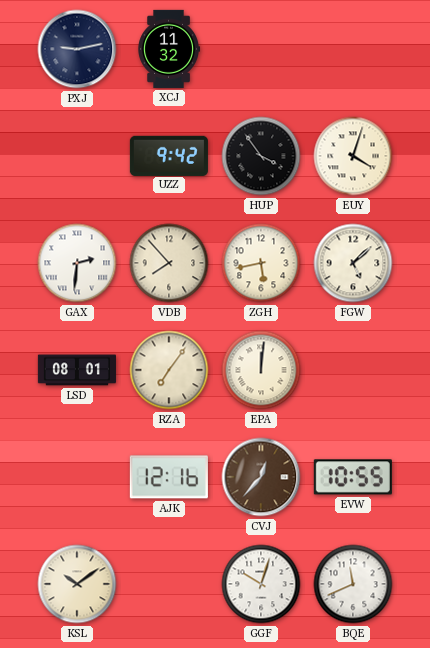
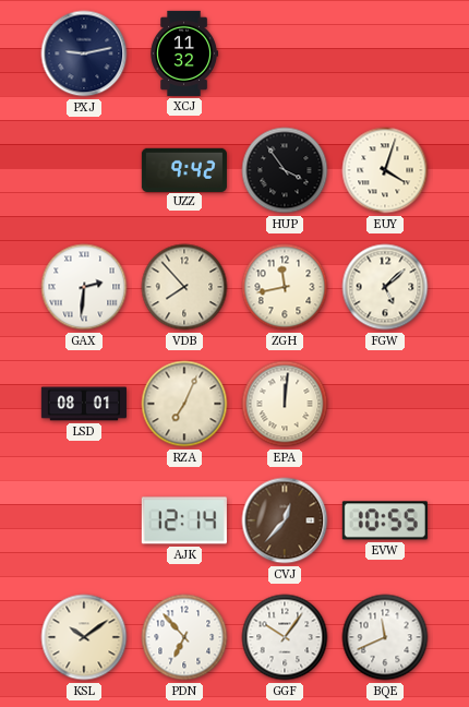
ZGH: 5:43 -> 11:43
RZA: 7:06 -> 7:04
AJK: 12:16 -> 12:14
PDN: none -> 6:53
GGF: 10:03 -> 10:06
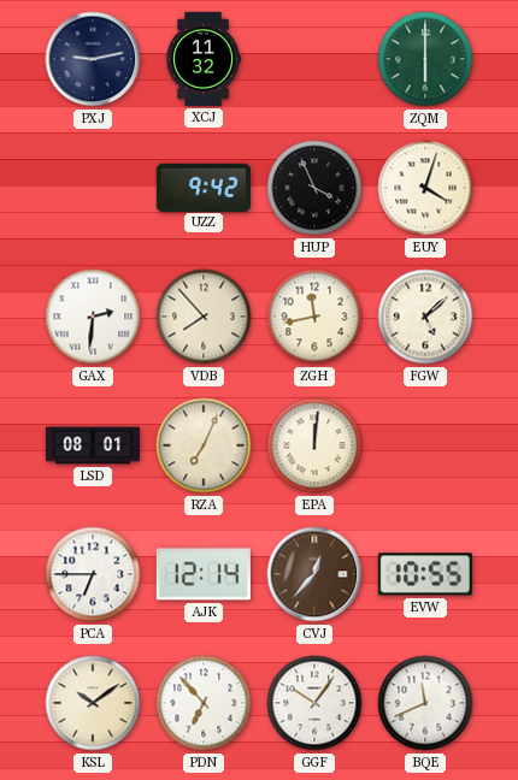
ZQM: none -> 6:00
HUP: 3:54 -> 3:56
PCA: none -> 6:45
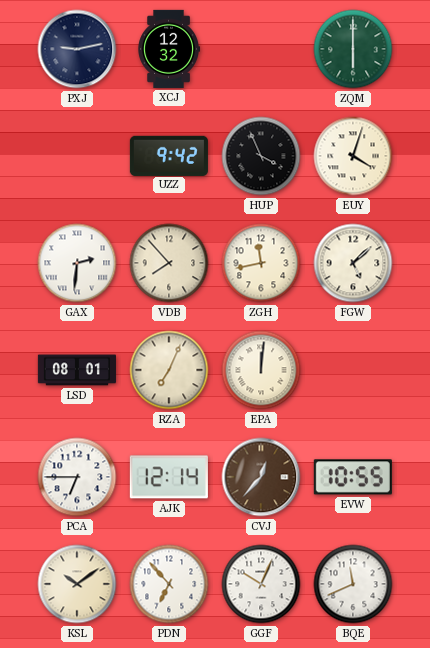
XCJ: 11:32 -> 12:32
GGF: 10:06 -> 10:04
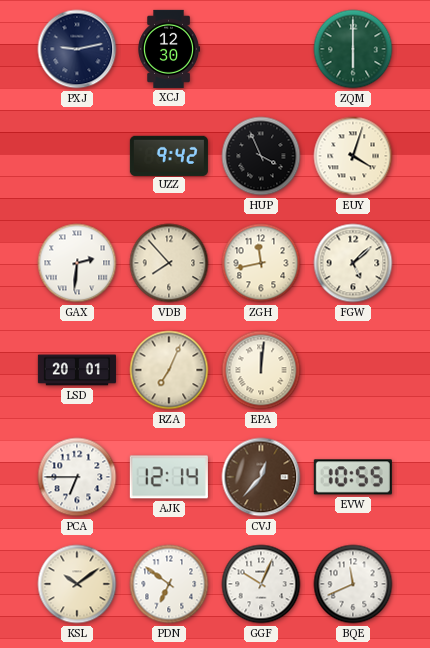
XCJ: 12:32 -> 12:30
LSD: 08:01 -> 20:01
PDN: 6:53 -> 6:51
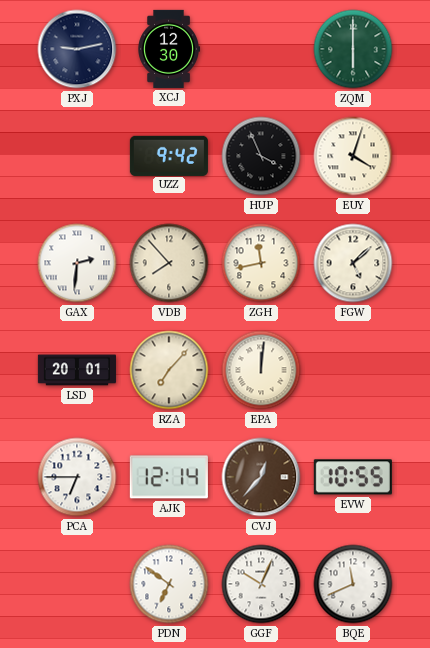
RZA: 7:04 -> 7:07
KSL: 10:09 -> none
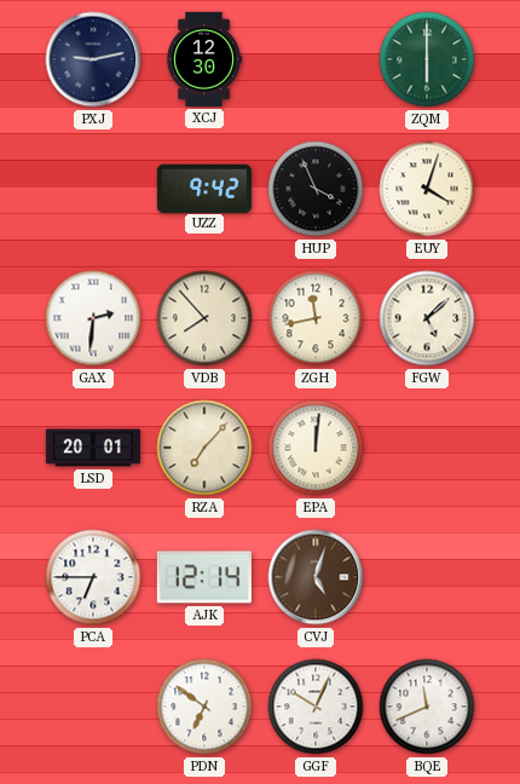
CVJ: 12:37 -> 5:03
EVW: 10:55 -> none
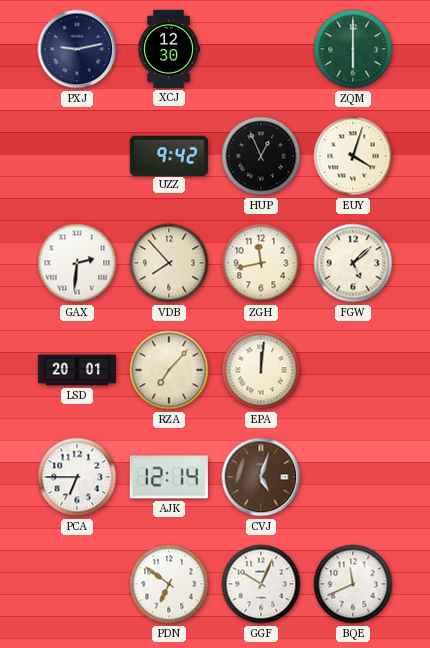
HUP: 3:56 -> 12:56
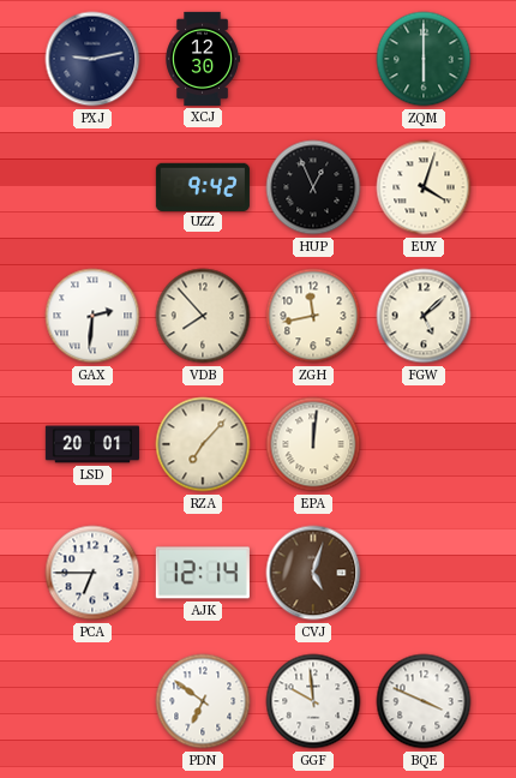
GGF: 10:04 -> 9:59
BQE: 11:41 -> 3:49
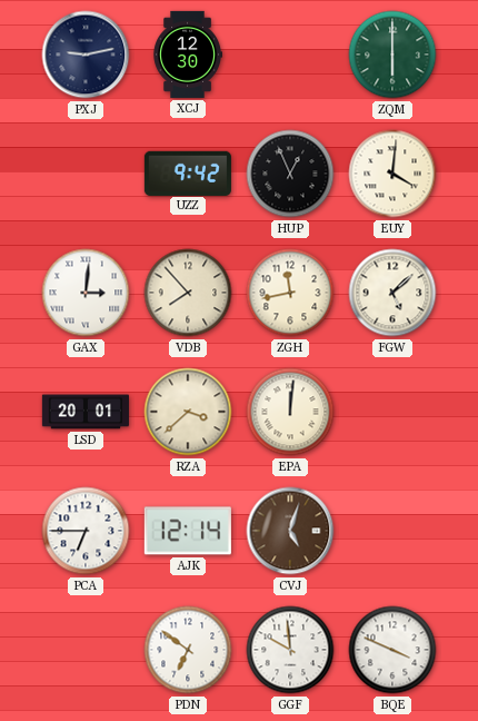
EUY: 4:03 -> 4:01
GAX: 2:31 -> 3:01
RZA: 7:07 -> 3:38
